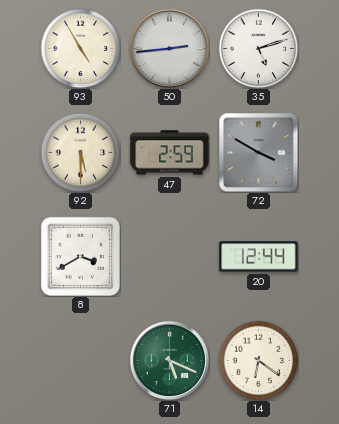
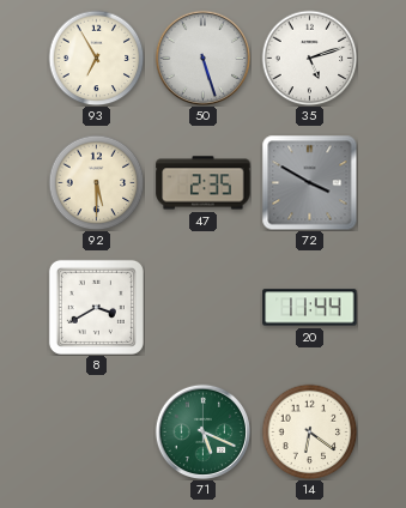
93: 4:55 -> 6:55
50: 2:44 -> 5:27
47: 2:59 -> 2:35
20: 12:44 -> 11:44
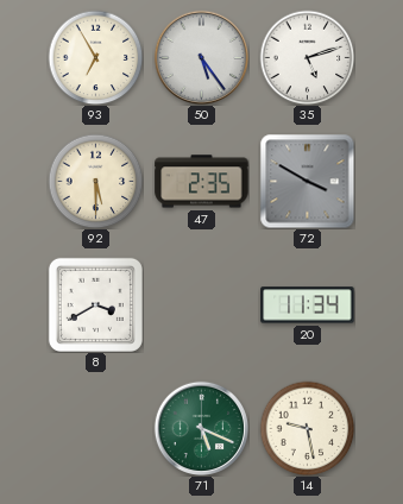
50: 5:27 -> 5:24
20: 11:44 -> 11:34
14: 6:21 -> 9:28
